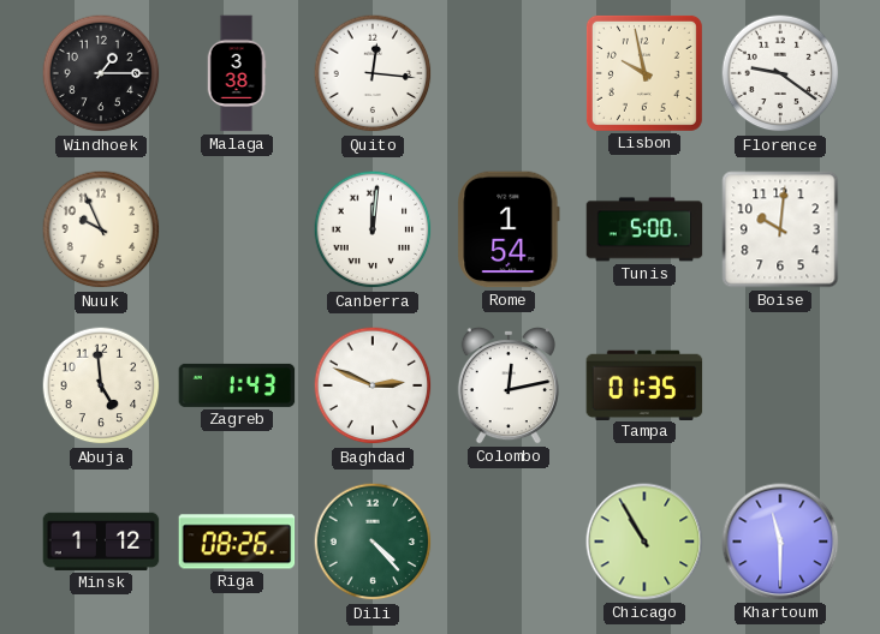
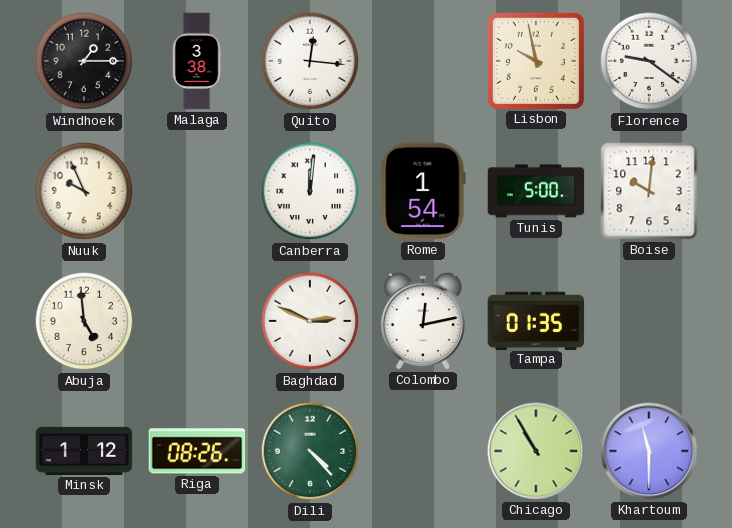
Zagreb: 1:43 -> none
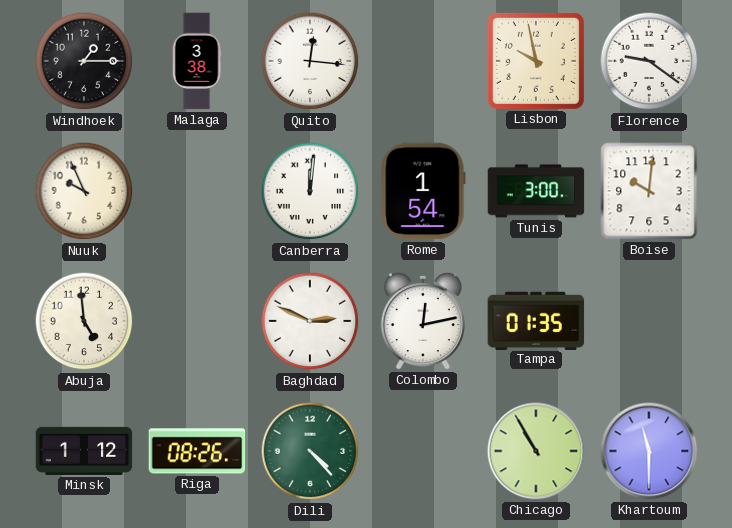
Tunis: 5:00 -> 3:00
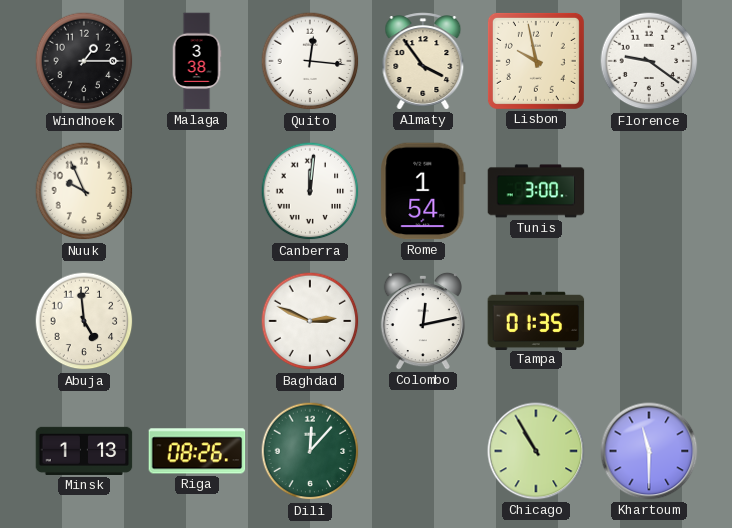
Almaty: none -> 3:54
Boise: 10:01 -> none
Minsk: 1:12 -> 1:13
Dili: 4:23 -> 12:07
